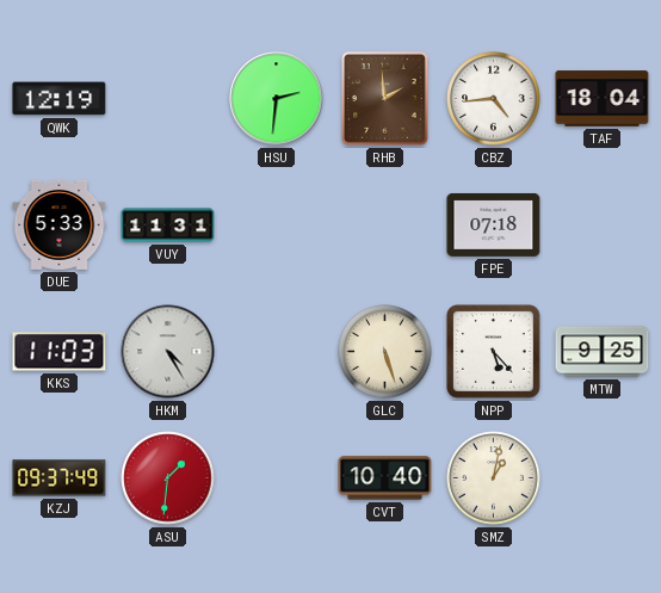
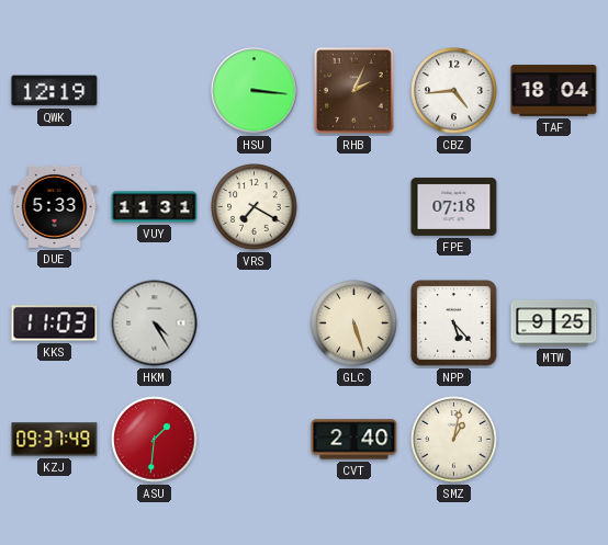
HSU: 2:31 -> 3:16
RHB: 1:59 -> 2:04
VRS: none -> 7:20
CVT: 10:40 -> 2:40
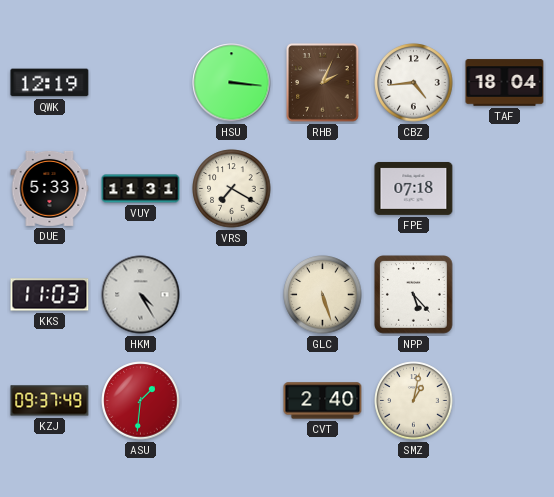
MTW: 9:25 -> none
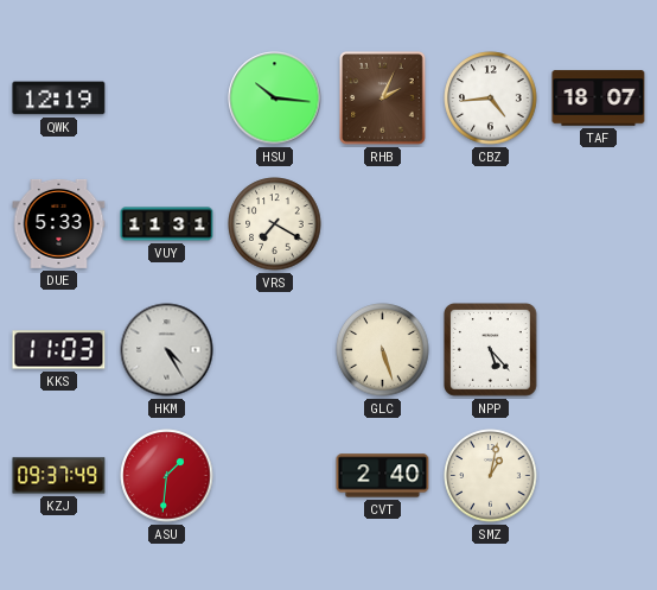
HSU: 3:16 -> 10:16
TAF: 18:04 -> 18:07
FPE: 07:18 -> none
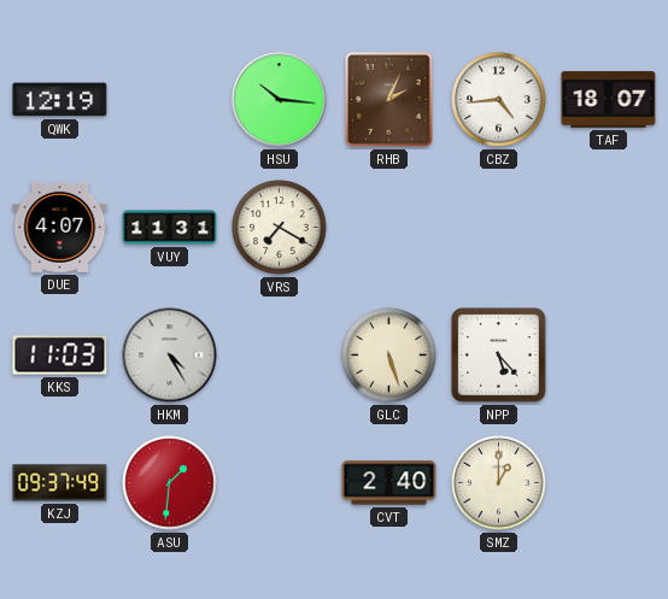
DUE: 5:33 -> 4:07
SMZ: 1:02 -> 1:00
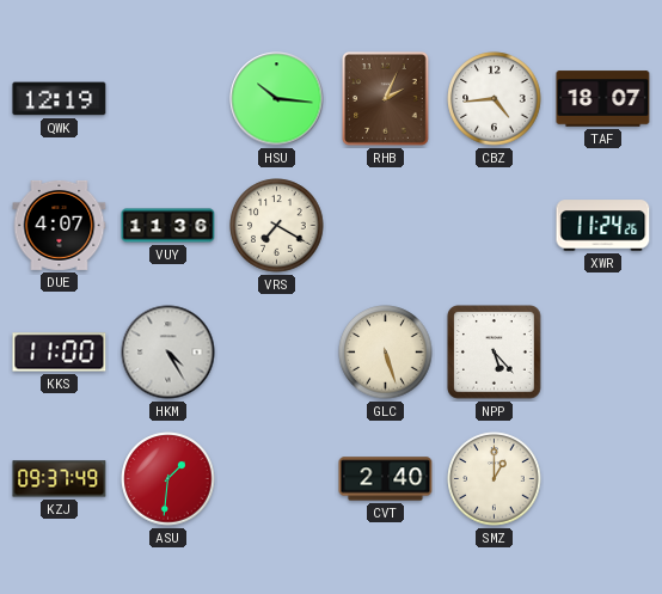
VUY: 11:31 -> 11:36
XWR: none -> 11:24
KKS: 11:03 -> 11:00
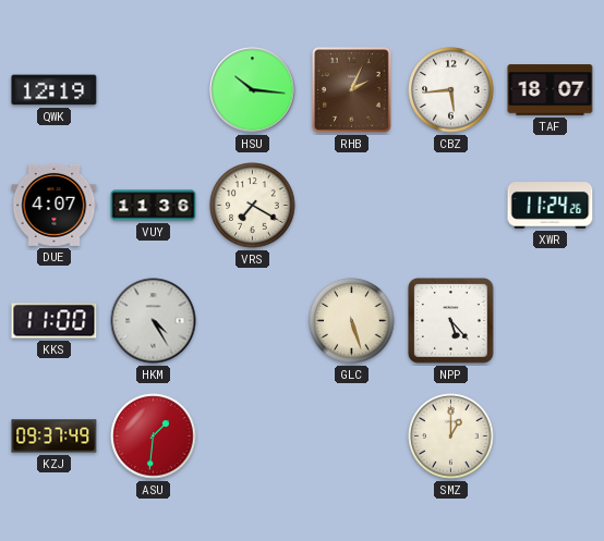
CBZ: 4:44 -> 5:44
CVT: 2:40 -> none
